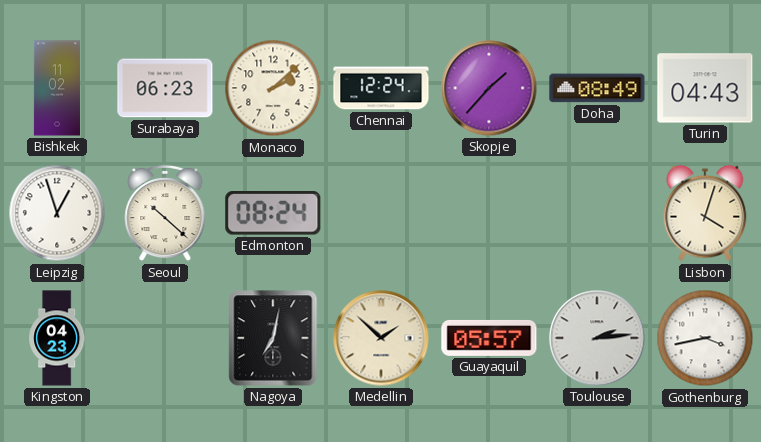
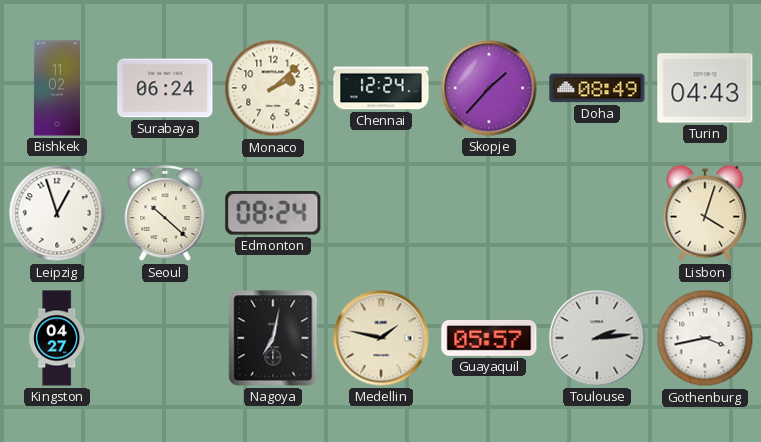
Surabaya: 06:23 -> 06:24
Kingston: 04:23 -> 04:27
Medellin: 1:52 -> 1:47
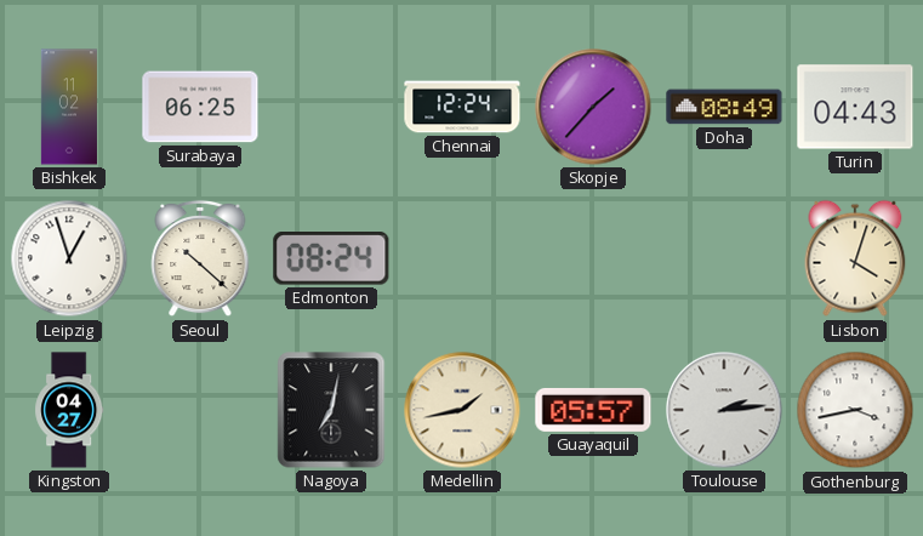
Surabaya: 06:24 -> 06:25
Monaco: 2:08 -> none
Medellin: 1:47 -> 1:43
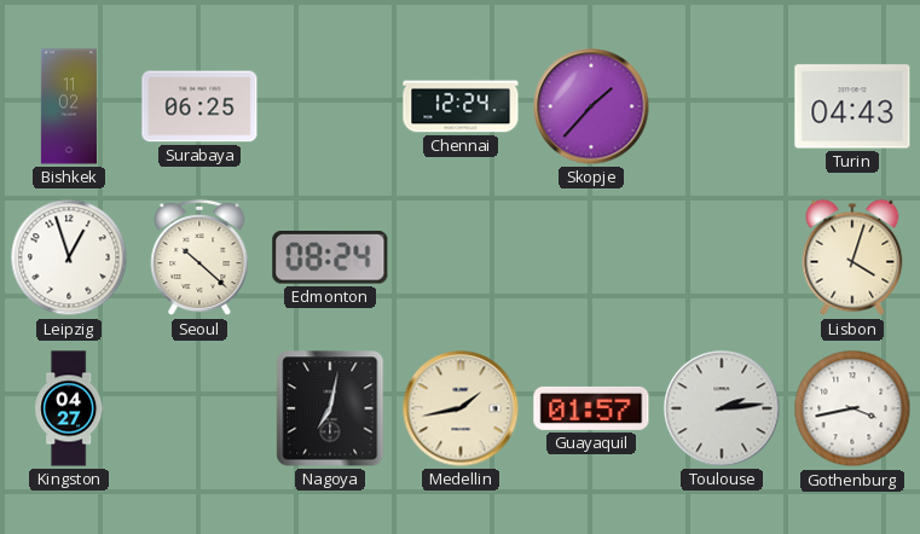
Doha: 08:49 -> none
Guayaquil: 05:57 -> 01:57
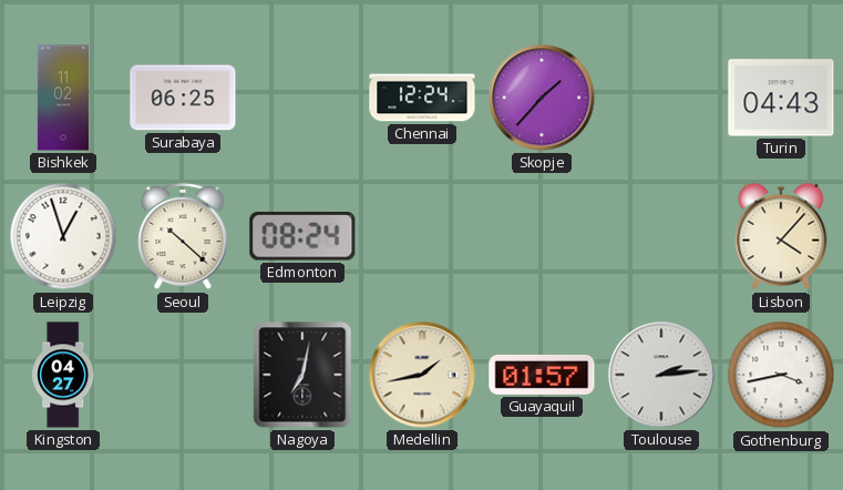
Lisbon: 4:03 -> 4:07
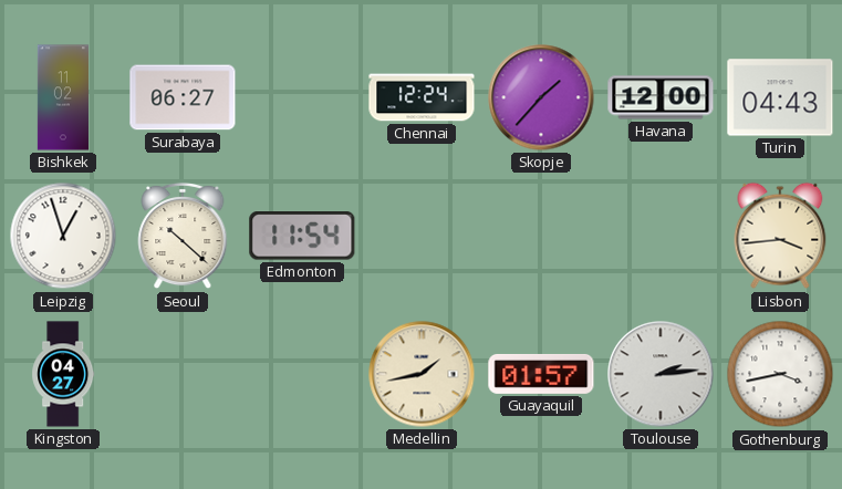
Surabaya: 06:25 -> 06:27
Havana: none -> 12:00
Edmonton: 08:24 -> 11:54
Lisbon: 4:07 -> 3:44
Nagoya: 7:02 -> none
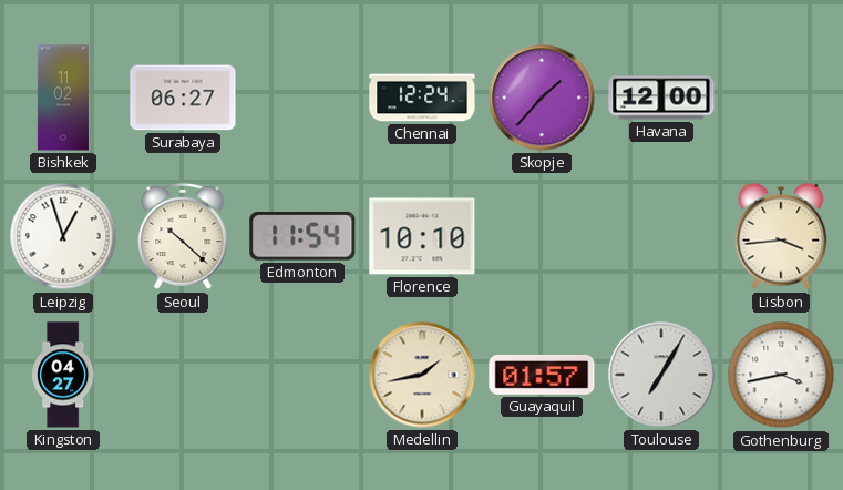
Turin: 04:43 -> none
Florence: none -> 10:10
Toulouse: 2:14 -> 7:05
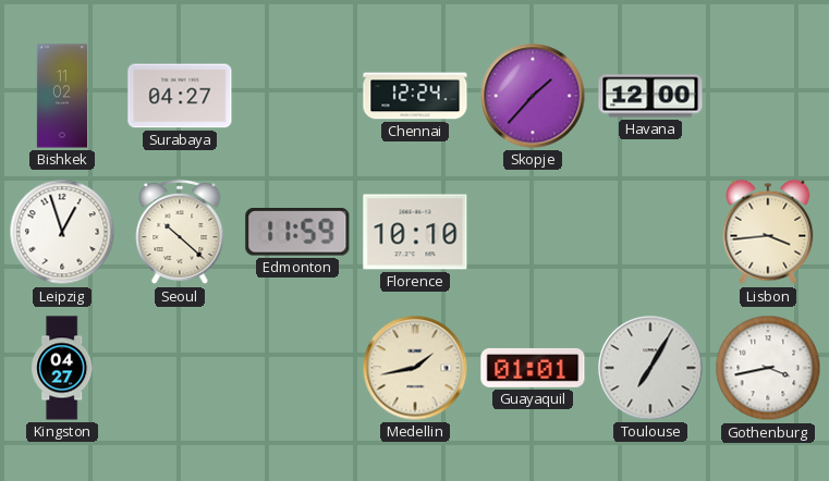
Surabaya: 06:27 -> 04:27
Edmonton: 11:54 -> 11:59
Guayaquil: 01:57 -> 01:01
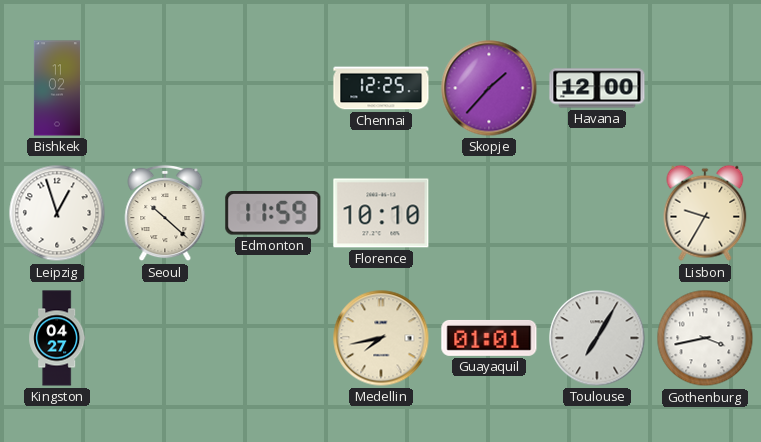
Surabaya: 04:27 -> none
Chennai: 12:24 -> 12:25
Lisbon: 3:44 -> 9:35
Medellin: 1:43 -> 7:43
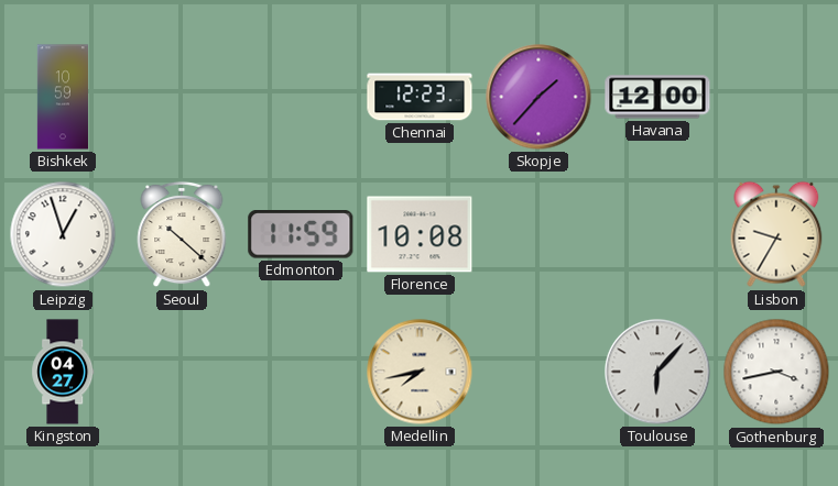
Bishkek: 11:02 -> 10:59
Chennai: 12:25 -> 12:23
Florence: 10:10 -> 10:08
Guayaquil: 01:01 -> none
Toulouse: 7:05 -> 6:07
